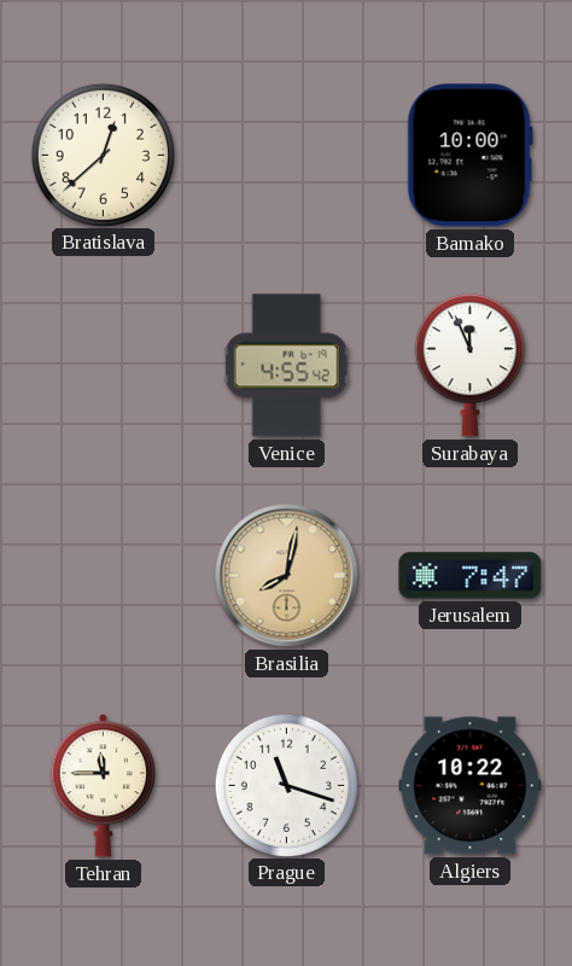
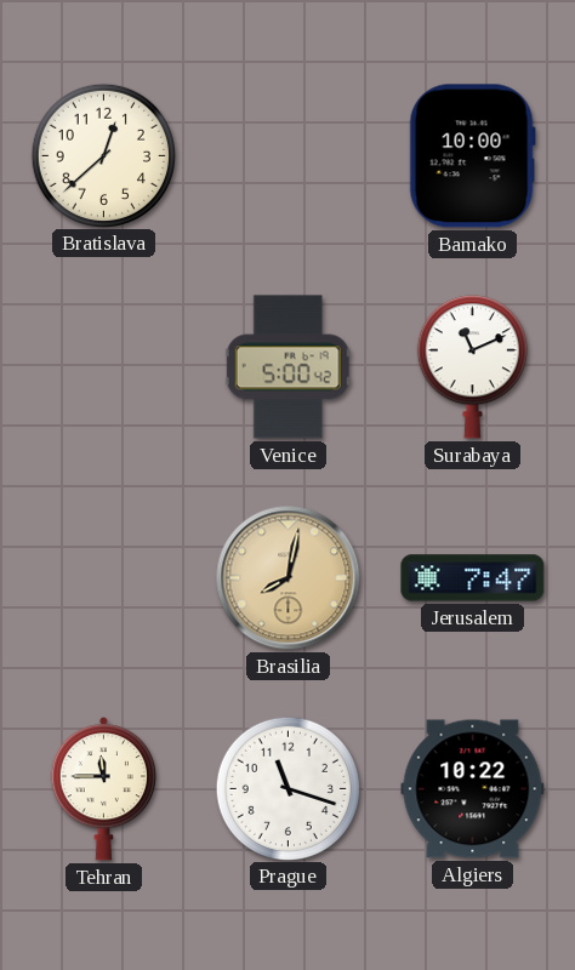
Venice: 4:55 -> 5:00
Surabaya: 11:56 -> 11:11
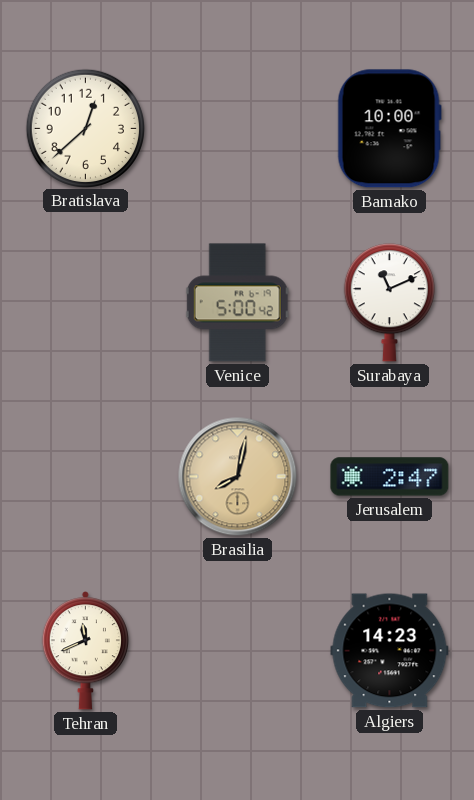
Jerusalem: 7:47 -> 2:47
Tehran: 11:45 -> 11:41
Prague: 11:18 -> none
Algiers: 10:22 -> 14:23
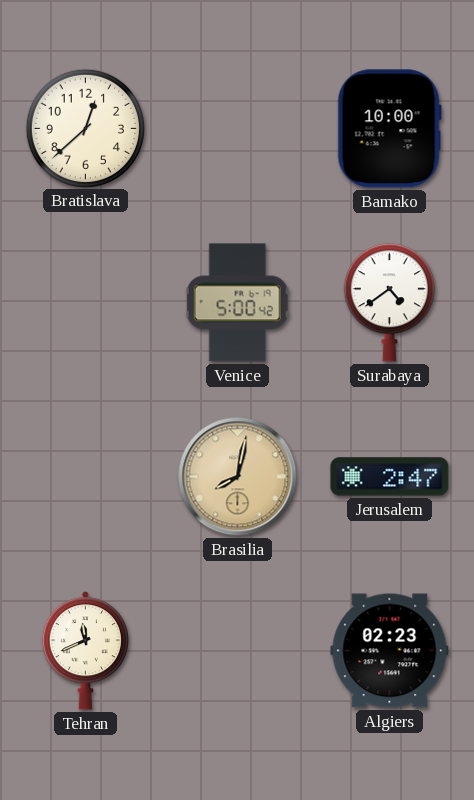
Surabaya: 11:11 -> 4:39
Algiers: 14:23 -> 02:23
